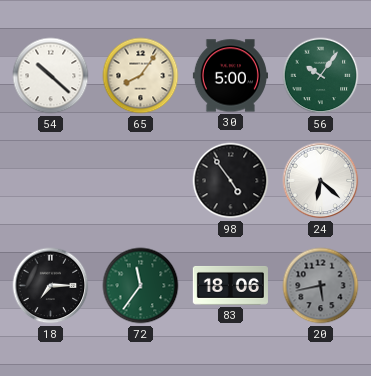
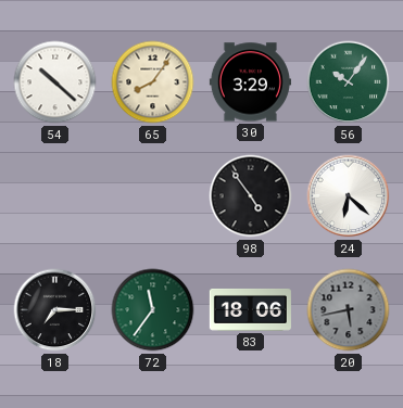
30: 5:00 -> 3:29
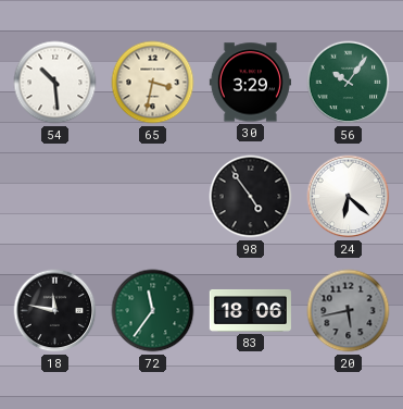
54: 10:22 -> 10:29
65: 8:06 -> 3:32
18: 7:15 -> 11:47
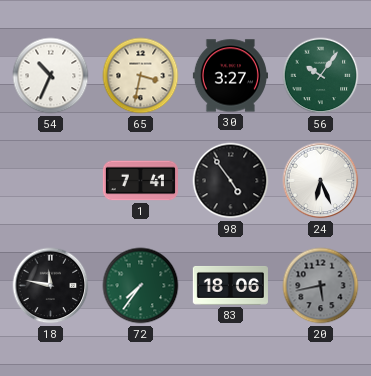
54: 10:29 -> 10:34
30: 3:29 -> 3:27
1: none -> 7:41
24: 6:22 -> 6:26
72: 11:36 -> 7:36
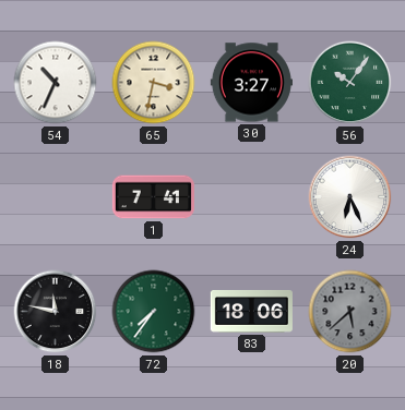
98: 4:54 -> none
20: 5:43 -> 5:38
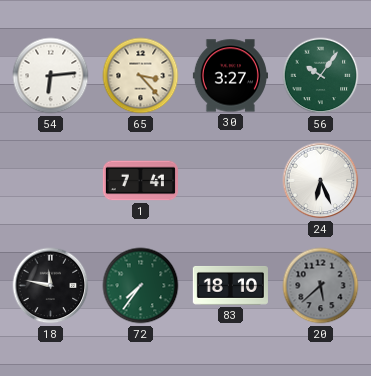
54: 10:34 -> 6:14
65: 3:32 -> 3:23
83: 18:06 -> 18:10
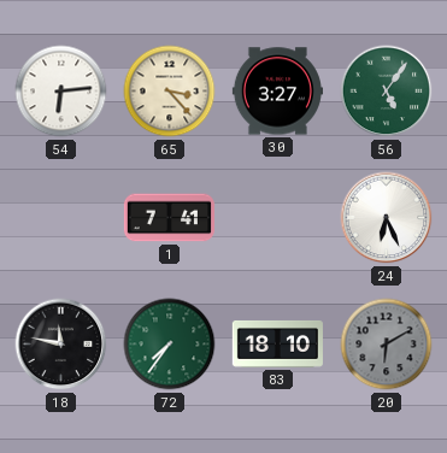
56: 10:06 -> 5:06
20: 5:38 -> 6:10
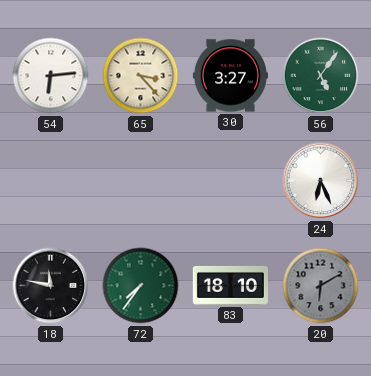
1: 7:41 -> none
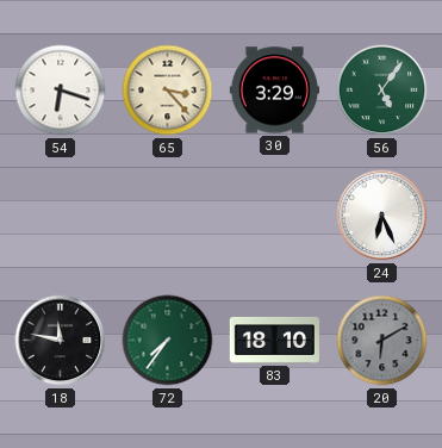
54: 6:14 -> 6:18
30: 3:27 -> 3:29
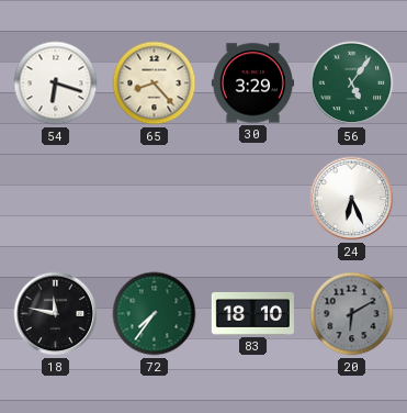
65: 3:23 -> 8:23
